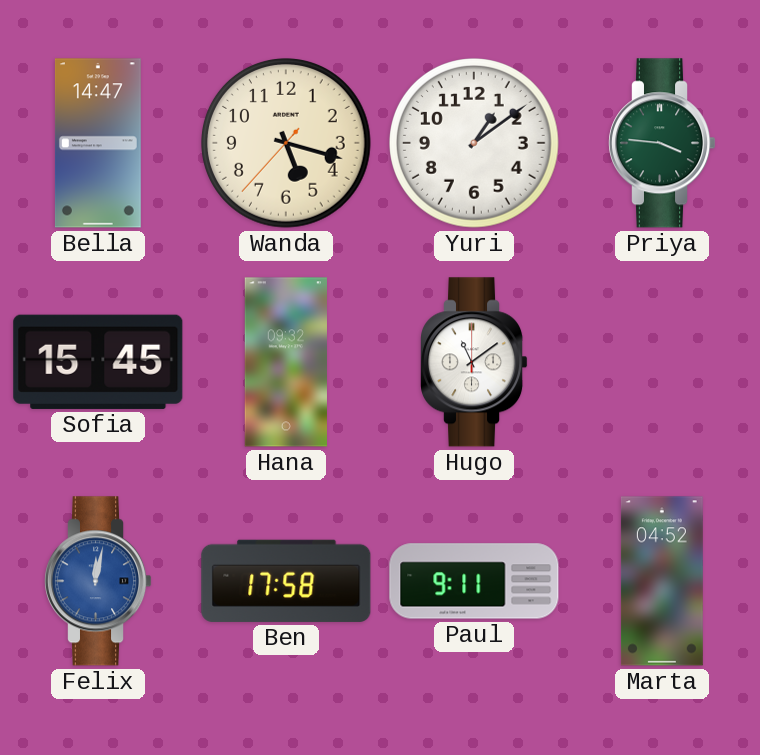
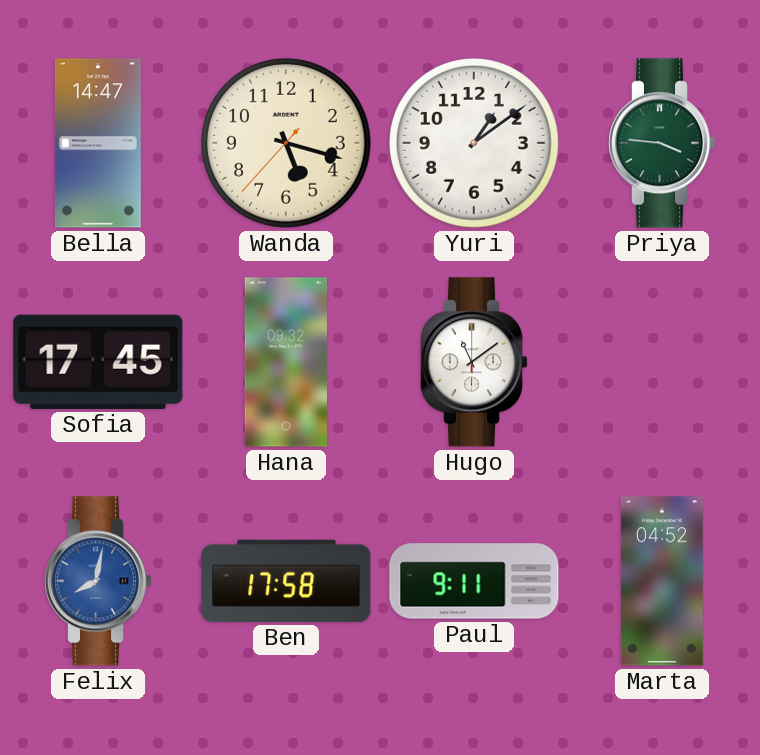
Sofia: 15:45 -> 17:45
Felix: 12:02 -> 8:02
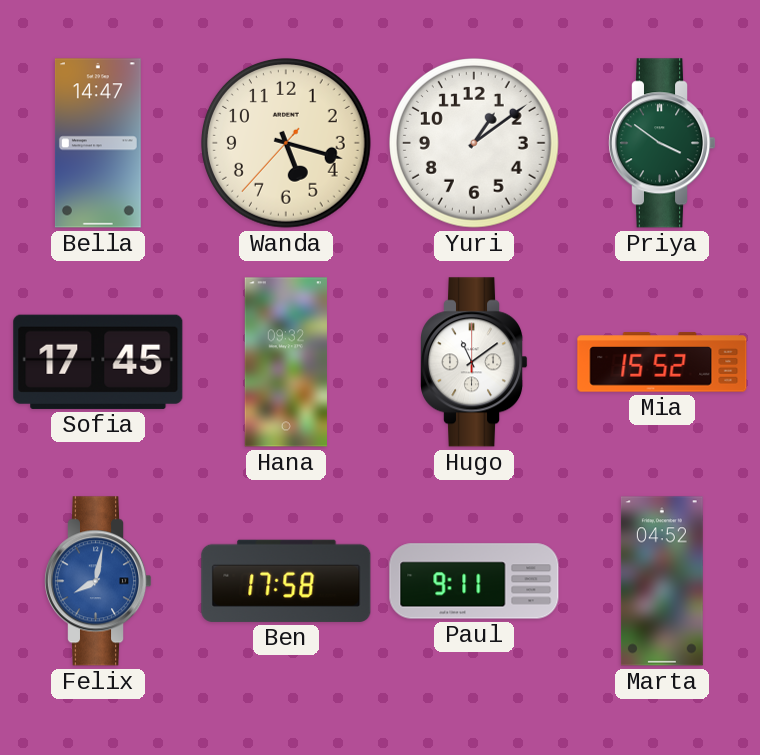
Priya: 3:46 -> 3:51
Mia: none -> 15:52
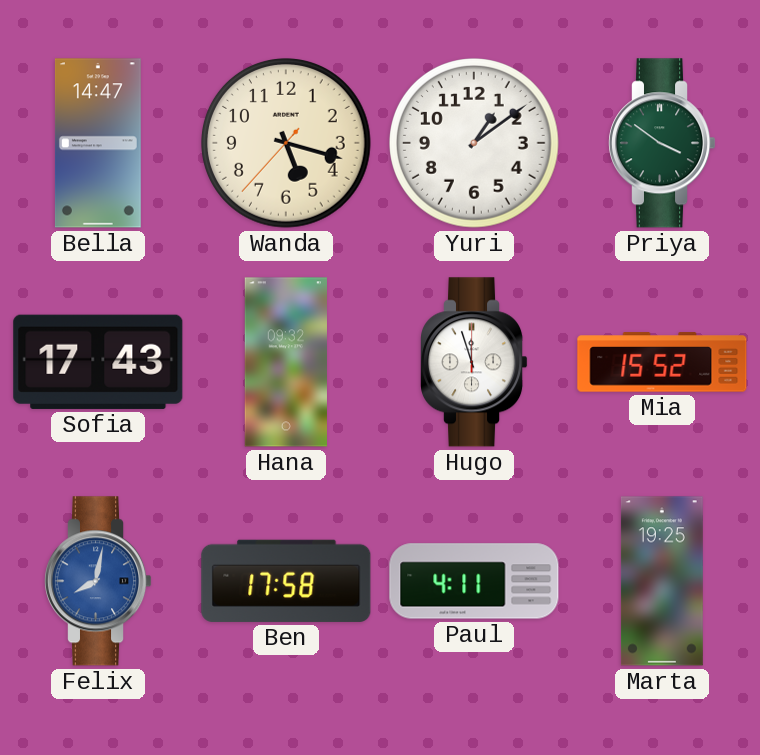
Sofia: 17:45 -> 17:43
Hugo: 11:09 -> 11:57
Paul: 9:11 -> 4:11
Marta: 04:52 -> 19:25
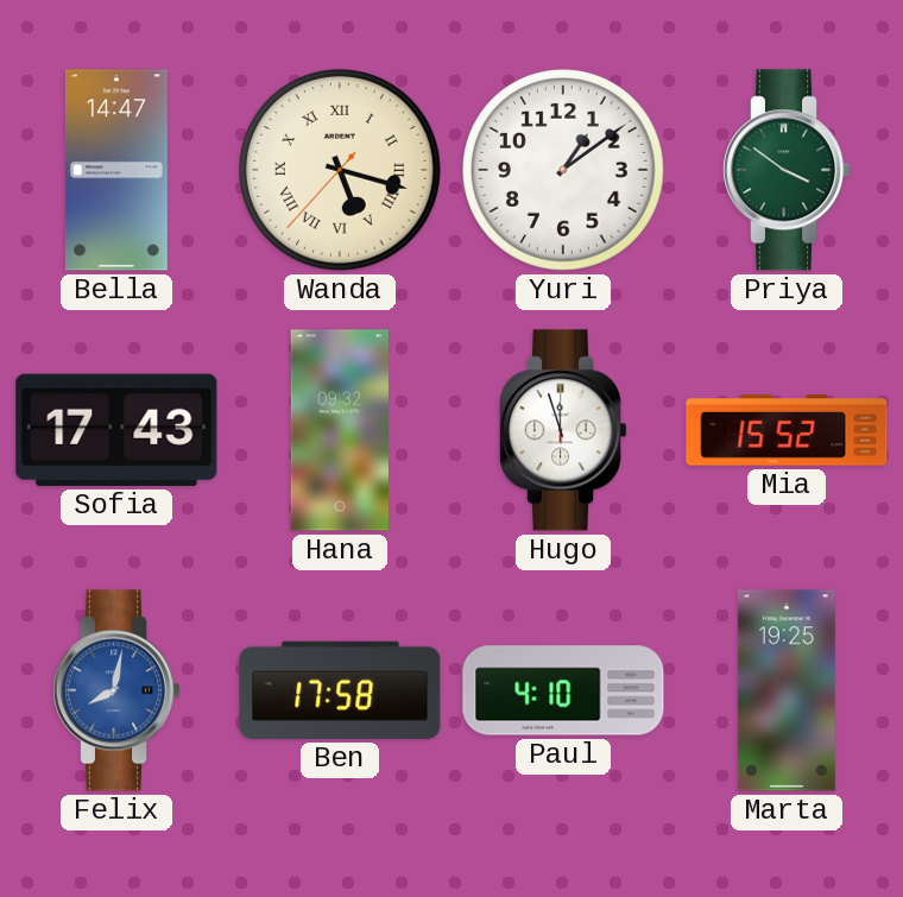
Wanda numerals: Arabic -> Roman
Paul: 4:11 -> 4:10
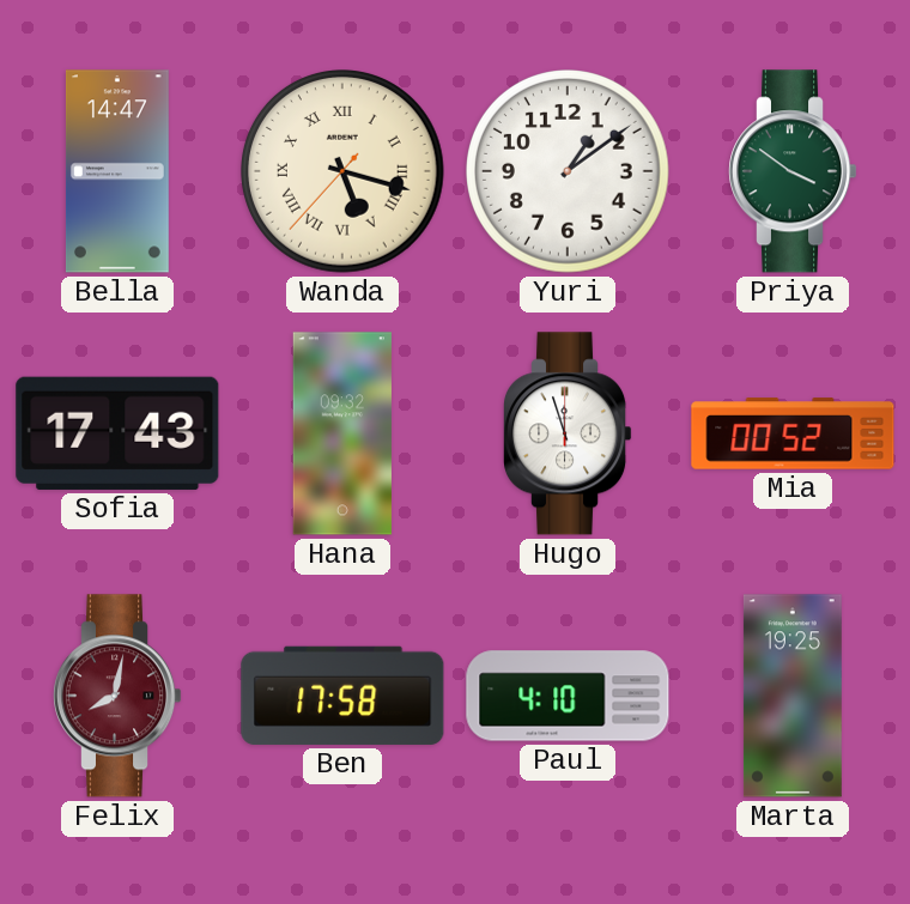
Mia: 15:52 -> 00:52
Felix dial: blue -> burgundy
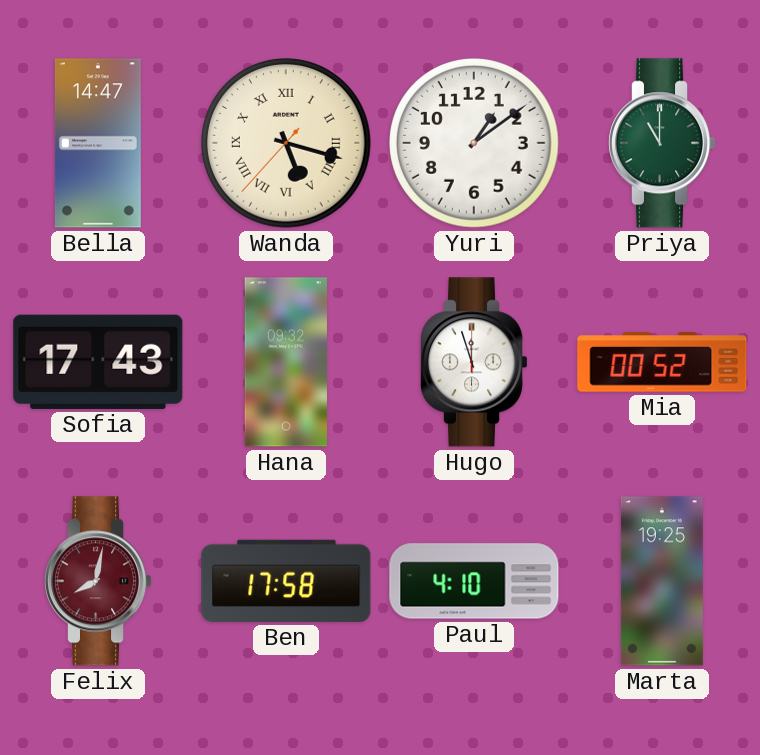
Priya: 3:51 -> 11:00
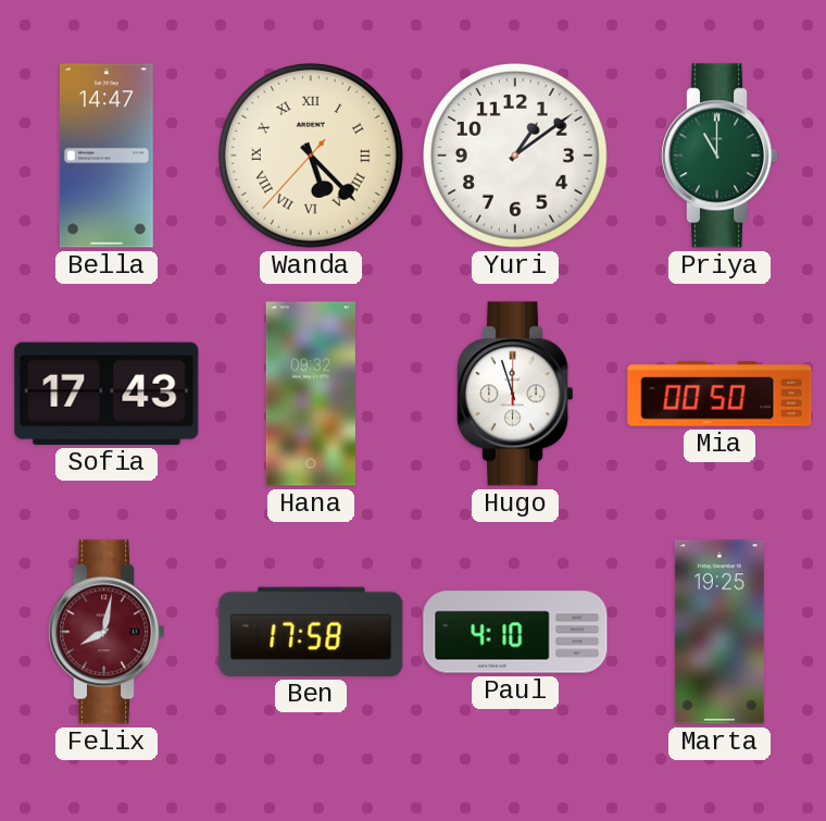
Wanda: 5:17 -> 5:22
Mia: 00:52 -> 00:50
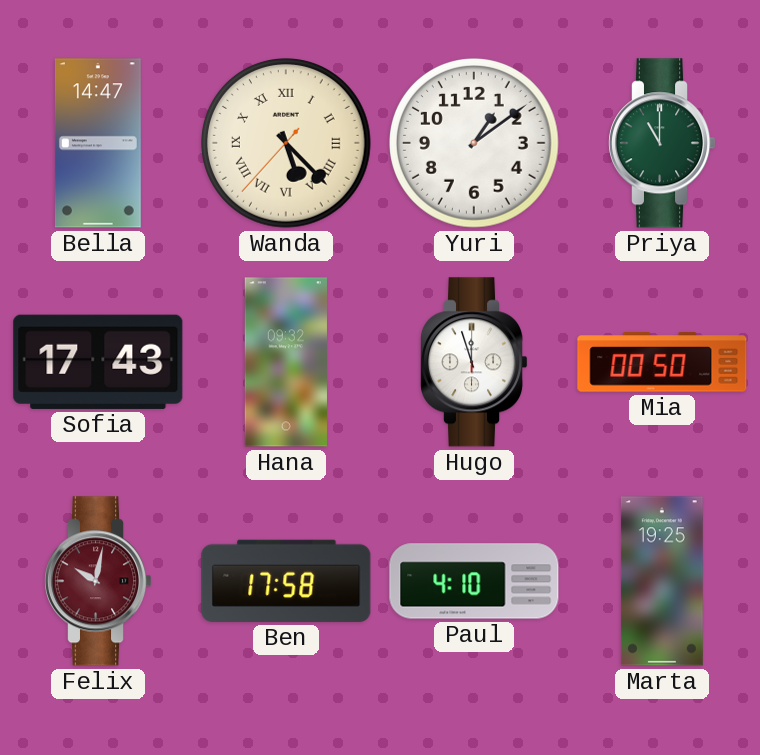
Felix: 8:02 -> 10:02
